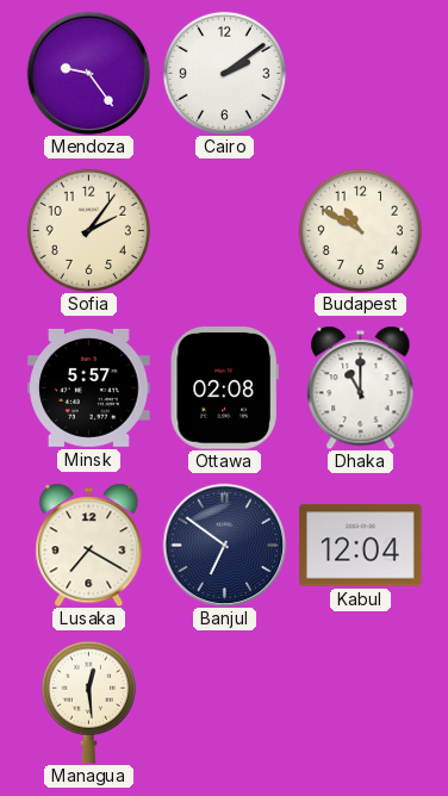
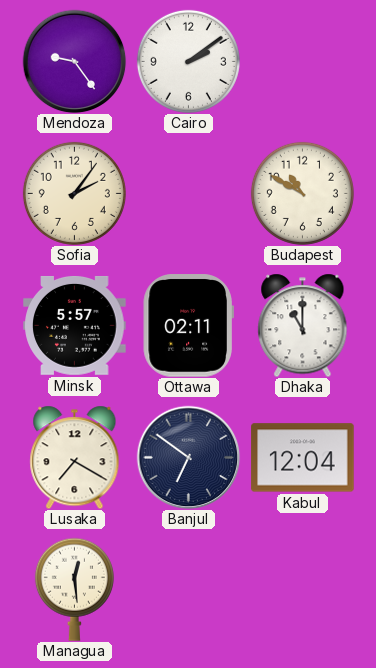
Ottawa: 02:08 -> 02:11
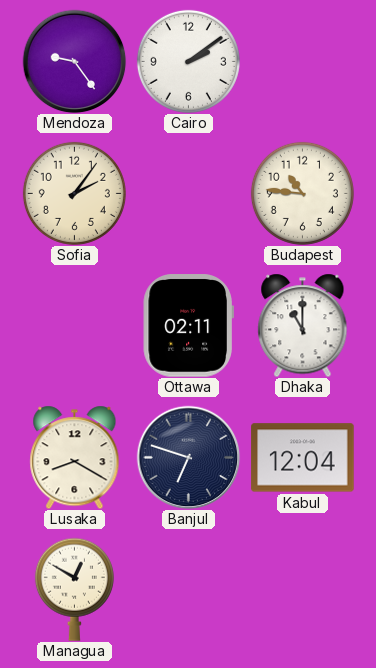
Budapest: 10:50 -> 10:46
Minsk: 5:57 -> none
Lusaka: 7:20 -> 8:20
Banjul: 6:51 -> 6:48
Managua: 12:29 -> 12:50
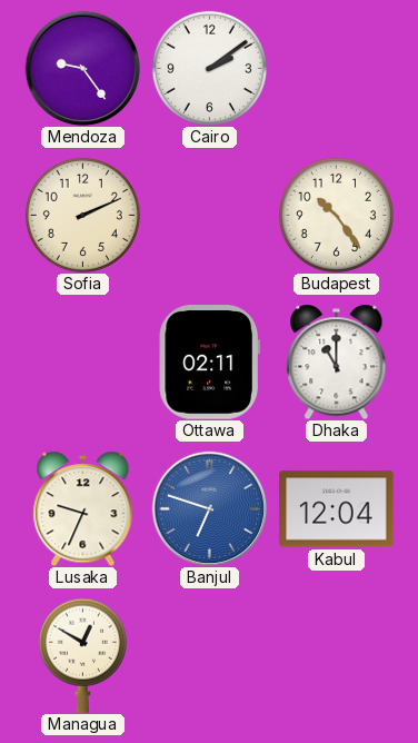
Sofia: 2:06 -> 2:11
Budapest: 10:46 -> 10:24
Lusaka: 8:20 -> 9:34
Banjul dial: navy -> blue
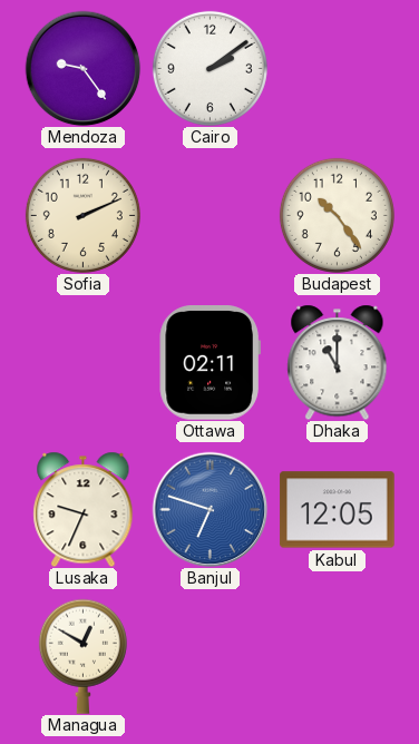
Kabul: 12:04 -> 12:05
